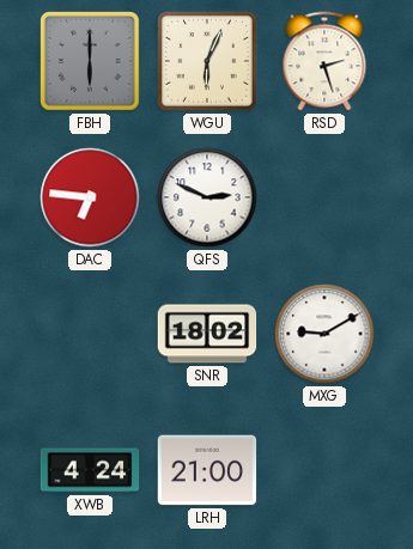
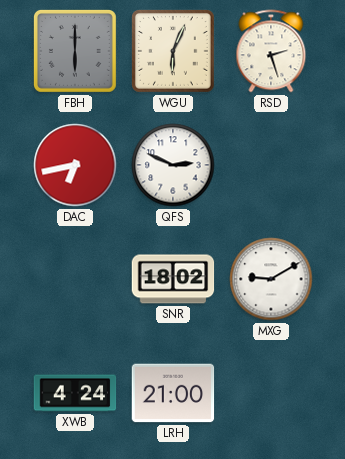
DAC: 6:46 -> 6:43
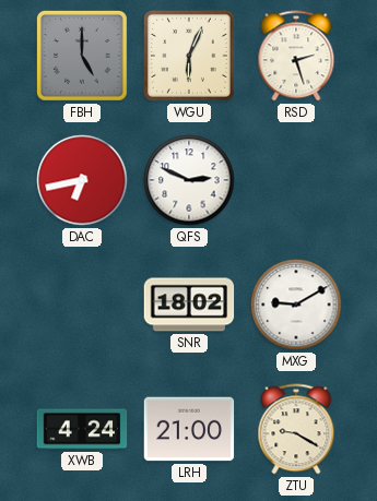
FBH: 6:00 -> 5:00
ZTU: none -> 9:20
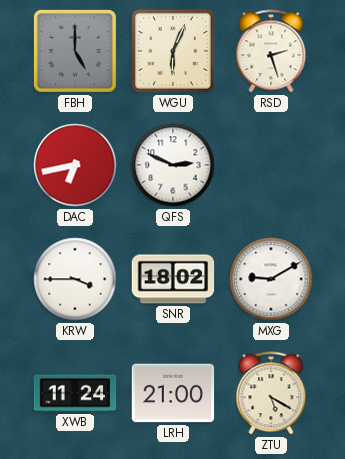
KRW: none -> 3:45
XWB: 4:24 -> 11:24
ZTU: 9:20 -> 5:20
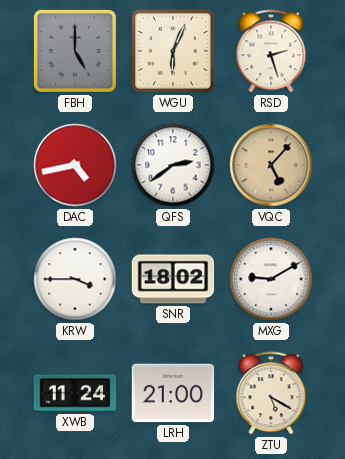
DAC: 6:43 -> 4:43
QFS: 2:49 -> 2:39
VQC: none -> 5:07
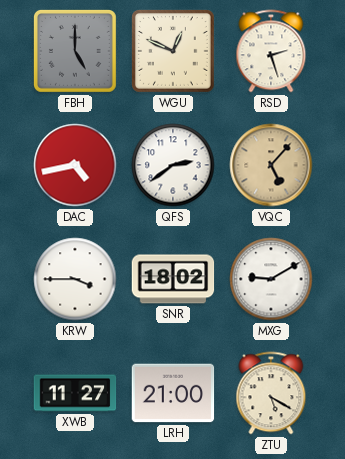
WGU: 6:04 -> 12:49
XWB: 11:24 -> 11:27
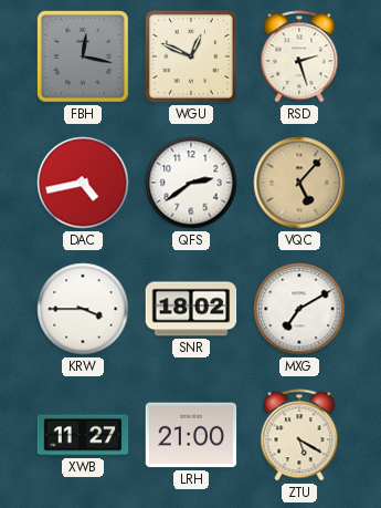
FBH: 5:00 -> 12:17
MXG: 9:10 -> 7:10
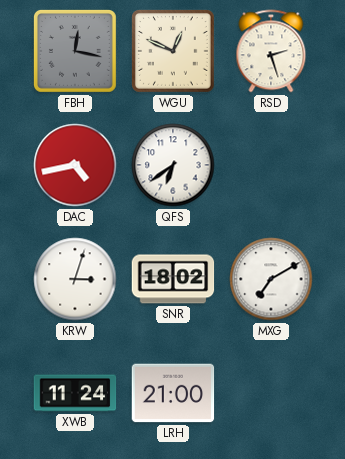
QFS: 2:39 -> 6:39
VQC: 5:07 -> none
KRW: 3:45 -> 3:03
XWB: 11:27 -> 11:24
ZTU: 5:20 -> none
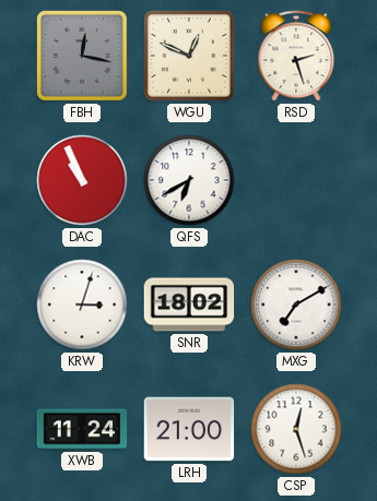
DAC: 4:43 -> 10:56
QFS: 6:39 -> 6:40
CSP: none -> 12:27
